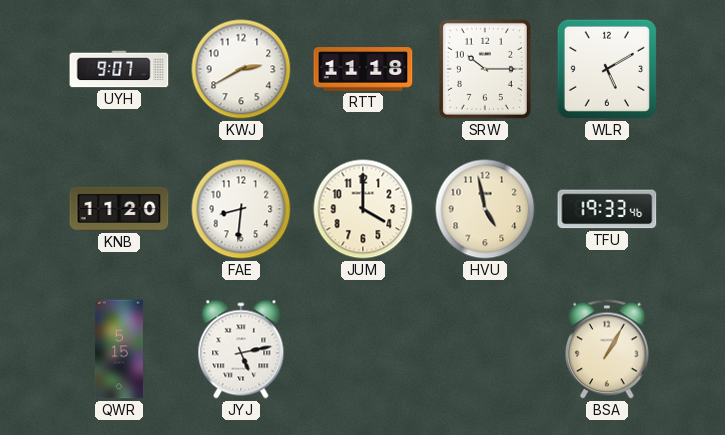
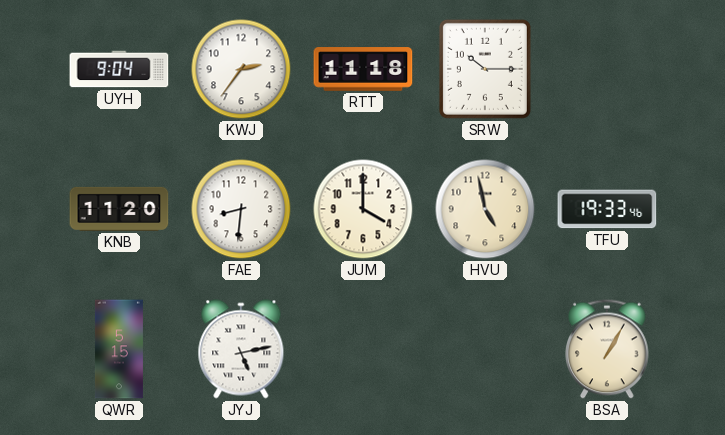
UYH: 9:07 -> 9:04
KWJ: 2:40 -> 2:36
WLR: 5:10 -> none
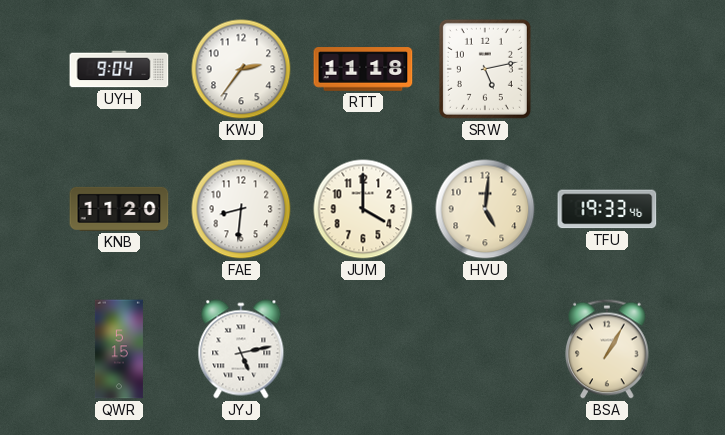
SRW: 10:15 -> 5:13
HVU: 4:58 -> 5:01
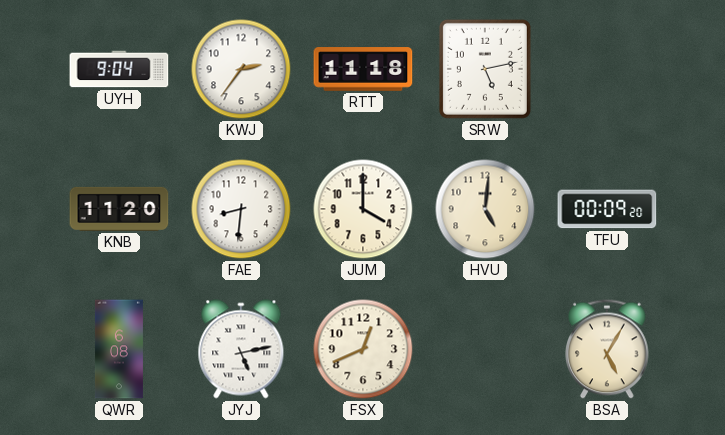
TFU: 19:33 -> 00:09
QWR: 5:15 -> 6:08
FSX: none -> 12:41
BSA: 1:05 -> 5:05
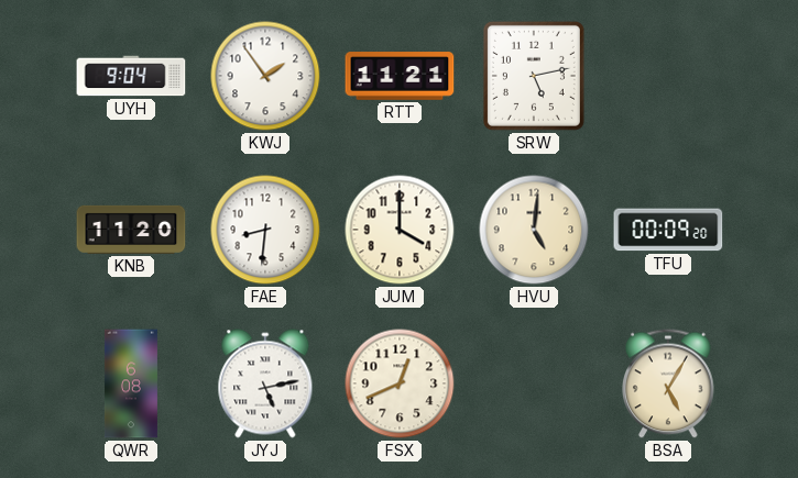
KWJ: 2:36 -> 1:54
RTT: 11:18 -> 11:21
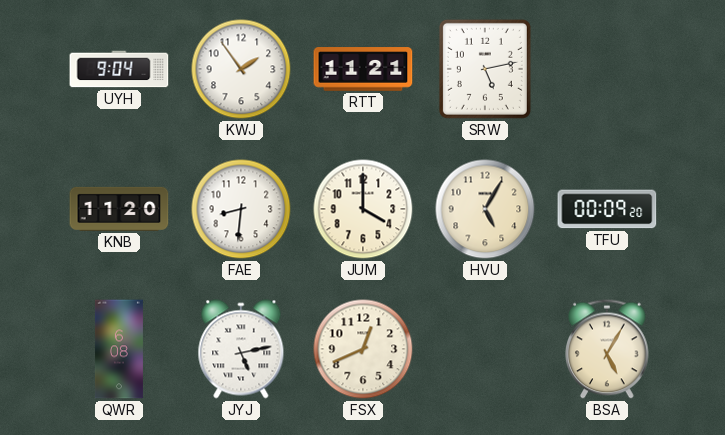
HVU: 5:01 -> 5:05
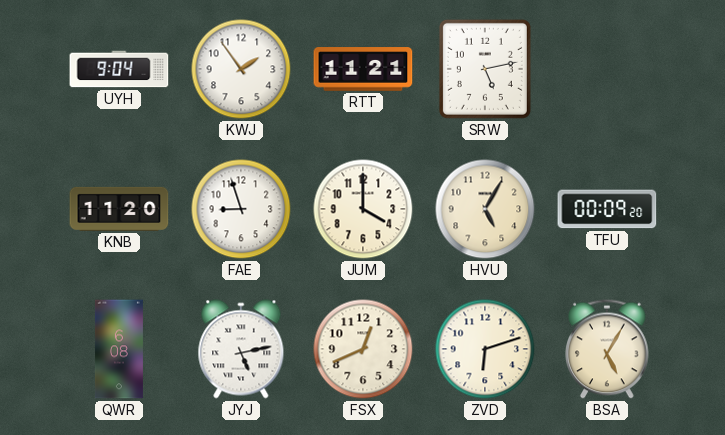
FAE: 8:31 -> 8:57
ZVD: none -> 6:12
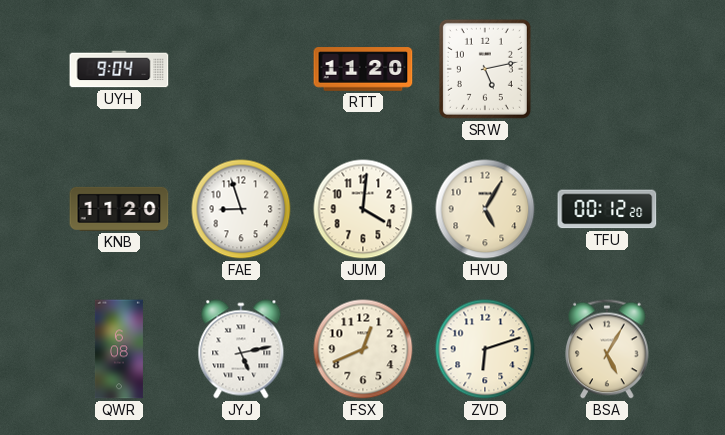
KWJ: 1:54 -> none
RTT: 11:21 -> 11:20
JUM: 4:00 -> 4:01
TFU: 00:09 -> 00:12
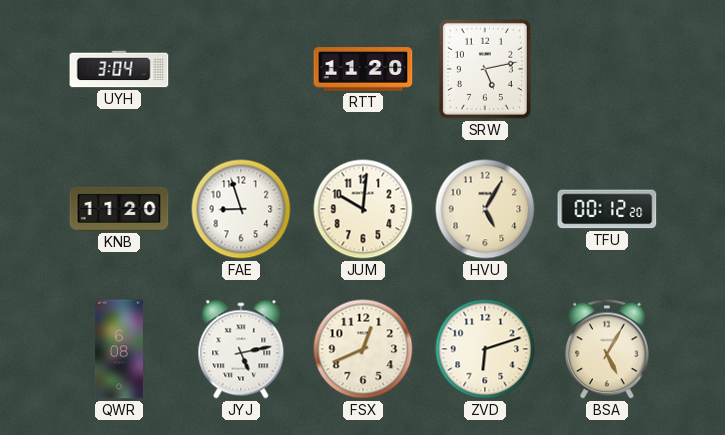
UYH: 9:04 -> 3:04
JUM: 4:01 -> 10:01
